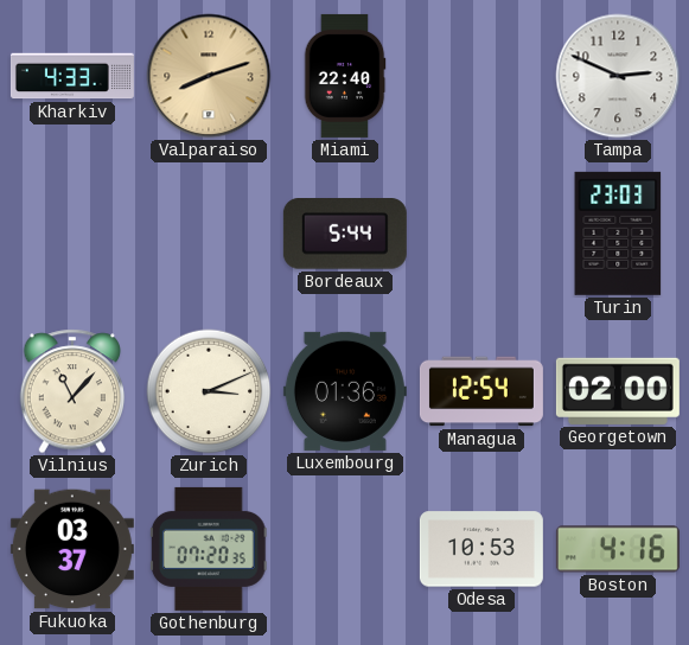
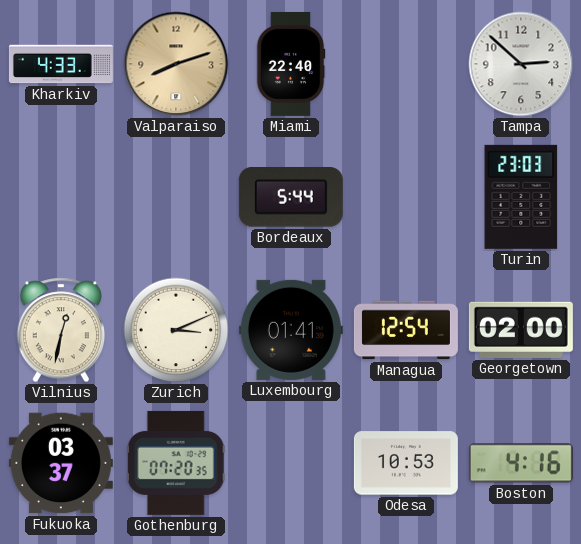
Tampa: 2:49 -> 2:52
Vilnius: 11:07 -> 12:32
Luxembourg: 01:36 -> 01:41
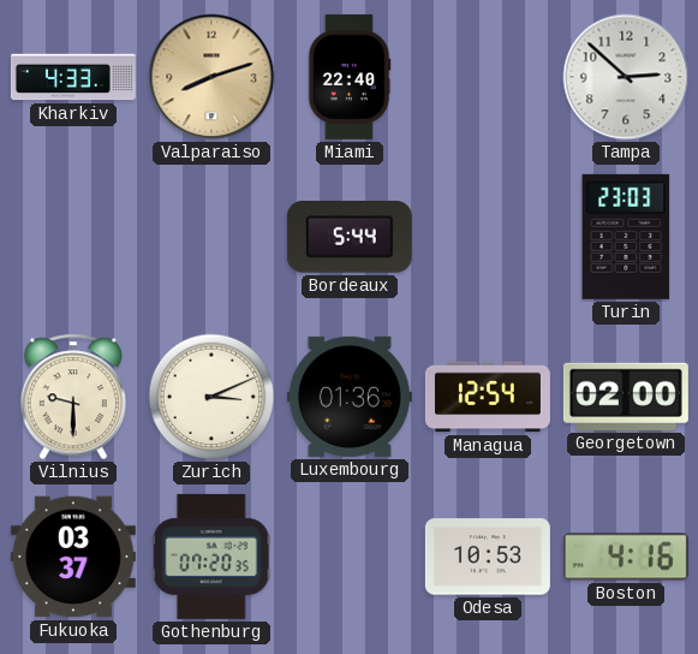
Vilnius: 12:32 -> 9:30
Luxembourg: 01:41 -> 01:36
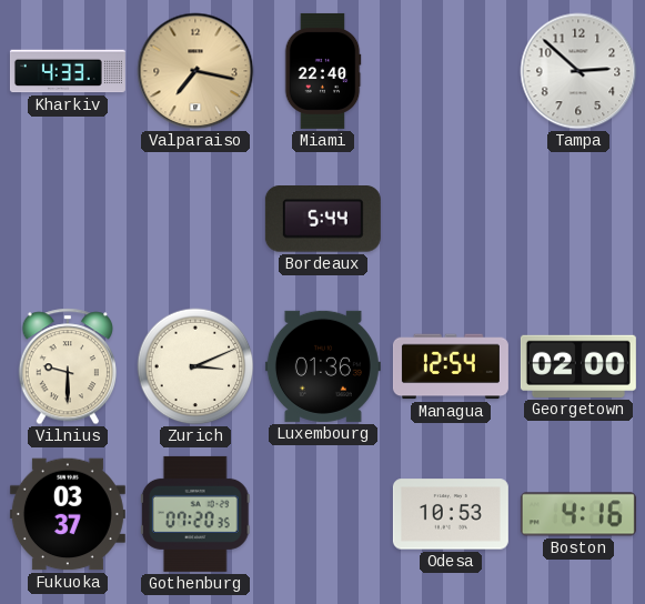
Valparaiso: 8:12 -> 7:17
Turin: 23:03 -> none
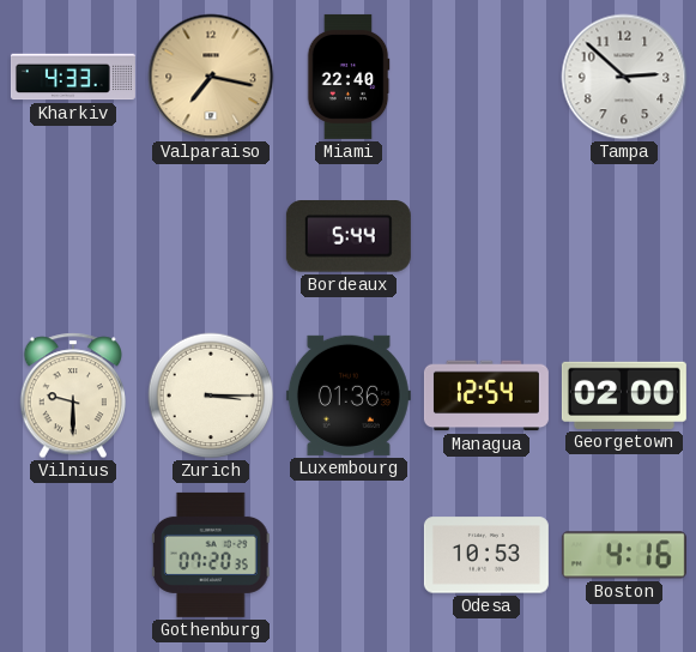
Zurich: 3:11 -> 3:15
Fukuoka: 03:37 -> none
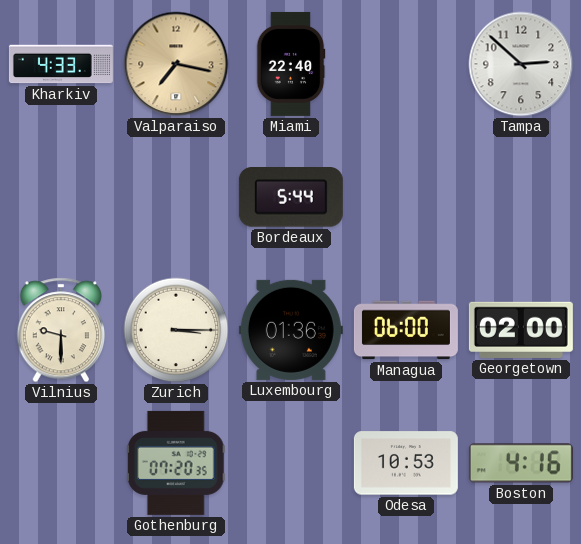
Managua: 12:54 -> 06:00
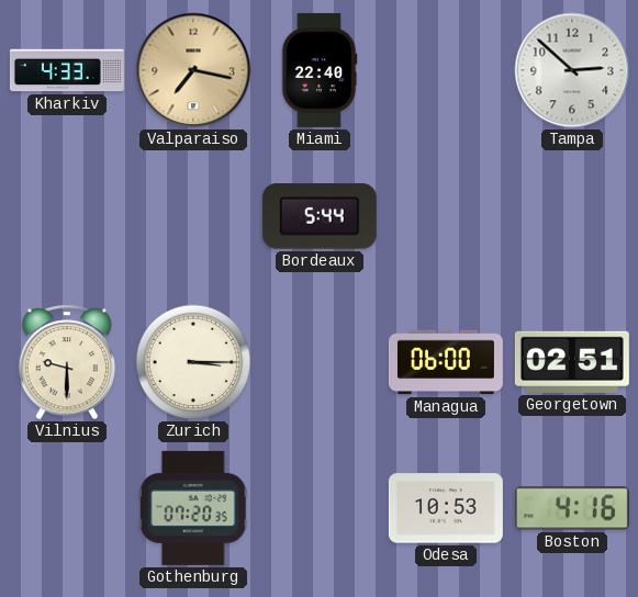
Luxembourg: 01:36 -> none
Georgetown: 02:00 -> 02:51
